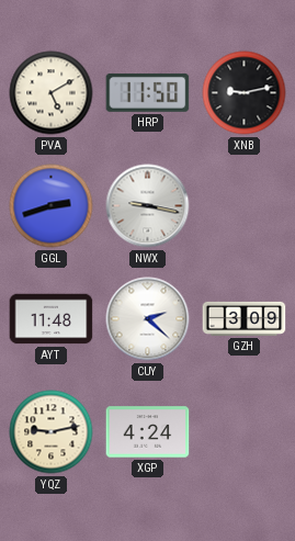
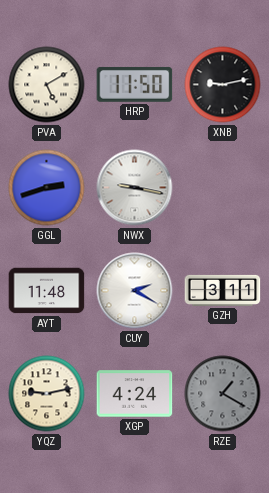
CUY: 2:22 -> 2:20
GZH: 3:09 -> 3:11
RZE: none -> 1:20
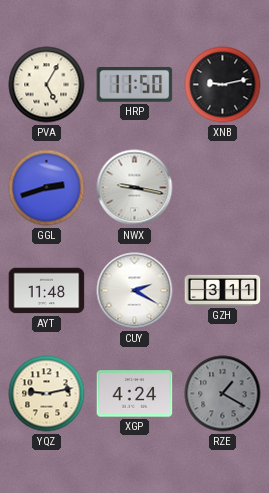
PVA: 5:10 -> 5:05
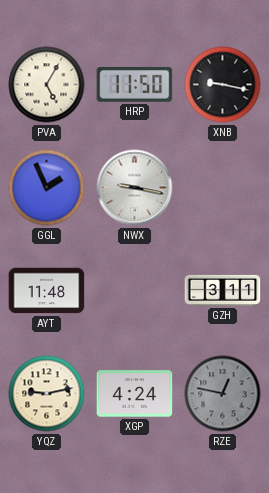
XNB: 9:13 -> 9:17
GGL: 2:42 -> 1:56
CUY: 2:20 -> none
RZE: 1:20 -> 12:47
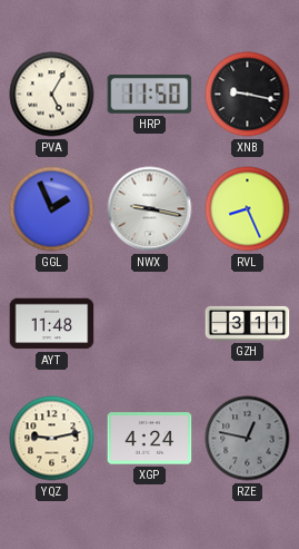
RVL: none -> 8:26
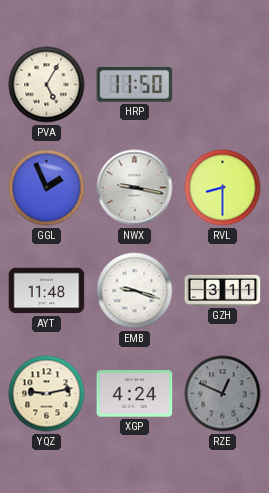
XNB: 9:17 -> none
RVL: 8:26 -> 8:30
EMB: none -> 9:18
RZE: 12:47 -> 12:49
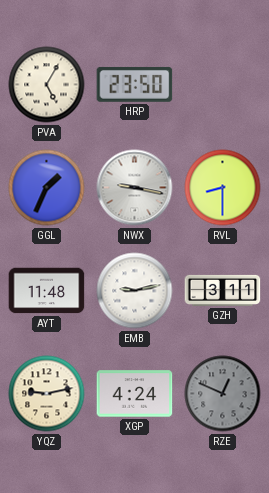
HRP: 11:50 -> 23:50
GGL: 1:56 -> 1:34
EMB: 9:18 -> 9:13
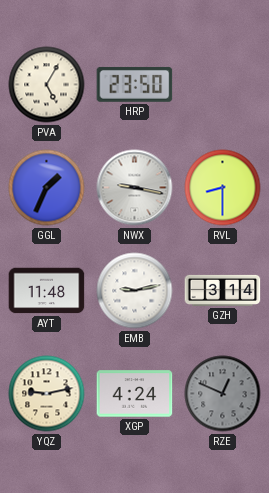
GZH: 3:11 -> 3:14
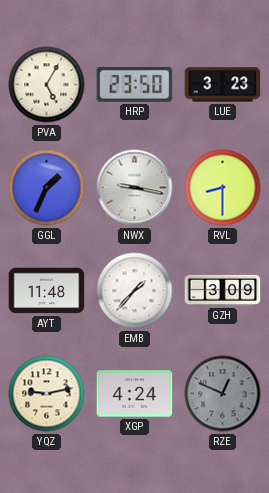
LUE: none -> 3:23
EMB: 9:13 -> 1:37
GZH: 3:14 -> 3:09
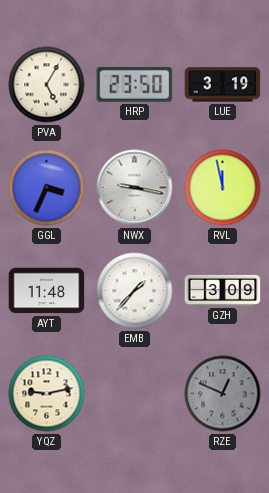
LUE: 3:23 -> 3:19
GGL: 1:34 -> 3:34
RVL: 8:30 -> 11:58
XGP: 4:24 -> none
